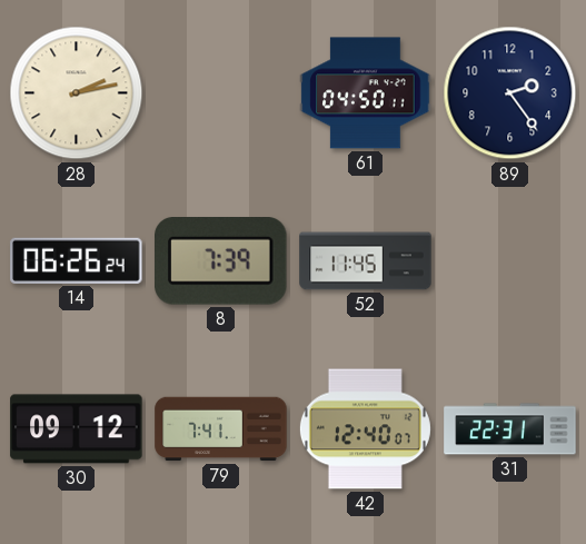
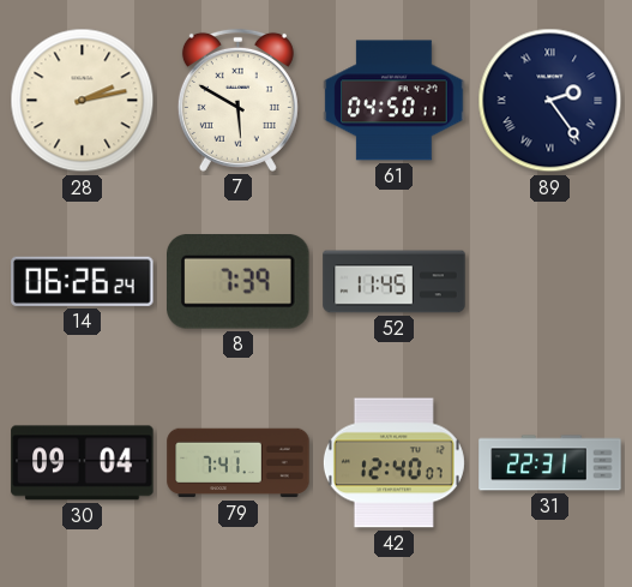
7: none -> 5:50
89 numerals: Arabic -> Roman
30: 09:12 -> 09:04
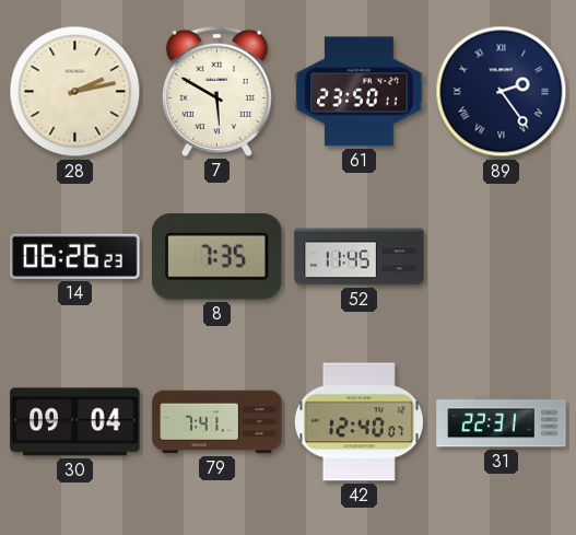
61: 04:50 -> 23:50
14: 06:26:24 -> 06:26:23
8: 7:39 -> 7:35
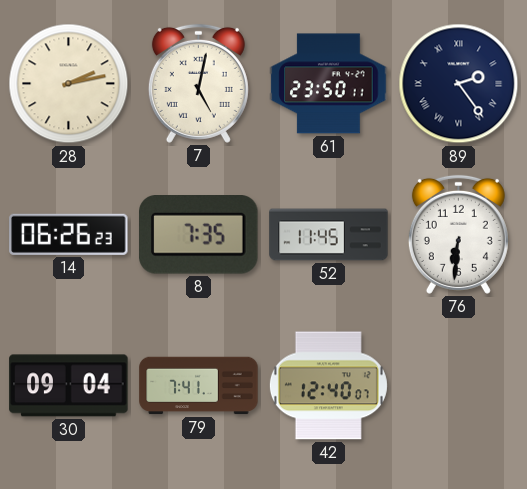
7: 5:50 -> 5:02
76: none -> 6:31
31: 22:31 -> none
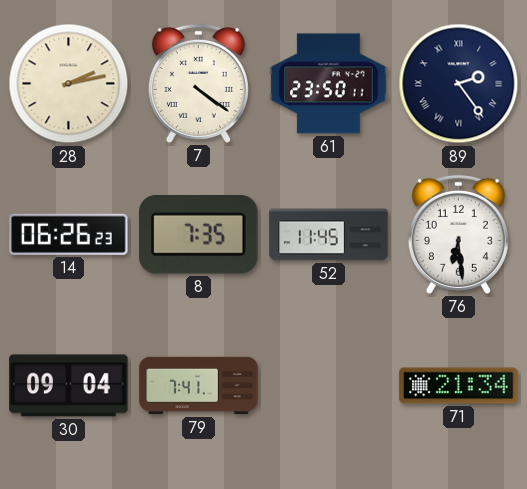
7: 5:02 -> 4:21
76: 6:31 -> 6:29
42: 12:40 -> none
71: none -> 21:34
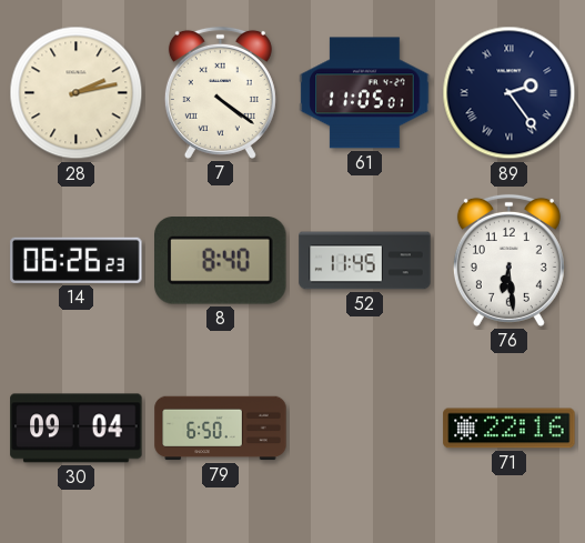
61: 23:50 -> 11:05
8: 7:35 -> 8:40
79: 7:41 -> 6:50
71: 21:34 -> 22:16
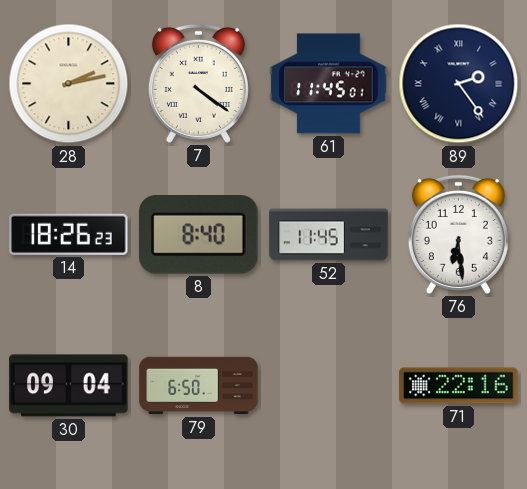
61: 11:05 -> 11:45
14: 06:26 -> 18:26
